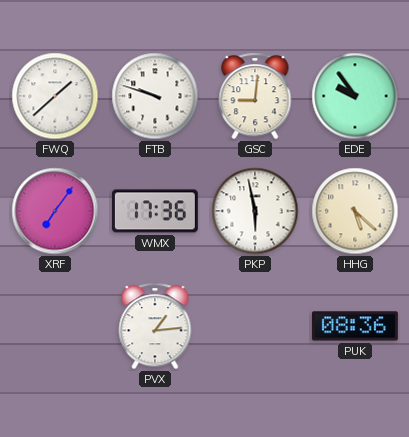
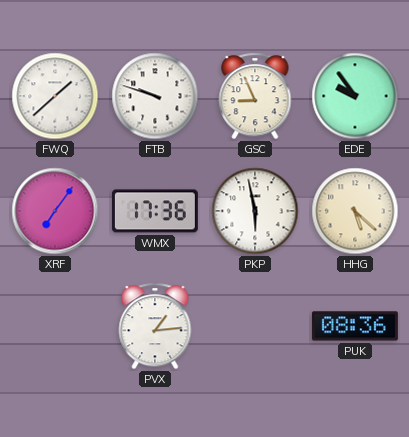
GSC: 9:01 -> 8:56
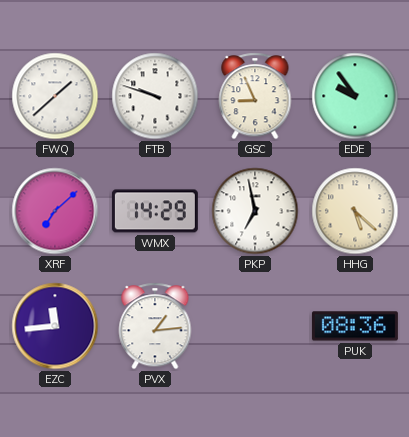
XRF: 7:06 -> 7:08
WMX: 17:36 -> 14:29
PKP: 5:58 -> 6:58
EZC: none -> 11:44
